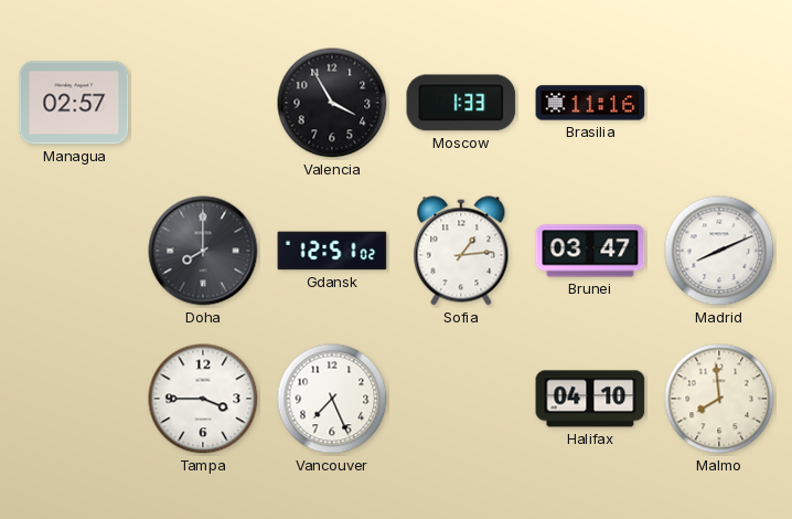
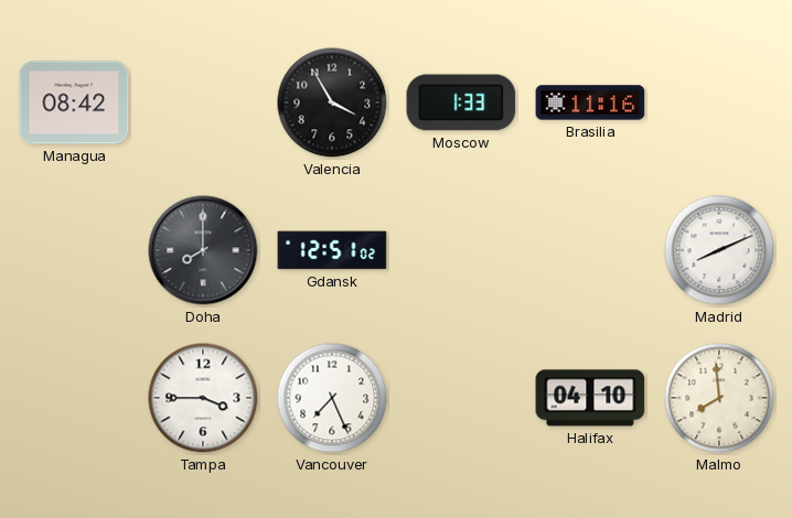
Managua: 02:57 -> 08:42
Sofia: 1:14 -> none
Brunei: 03:47 -> none
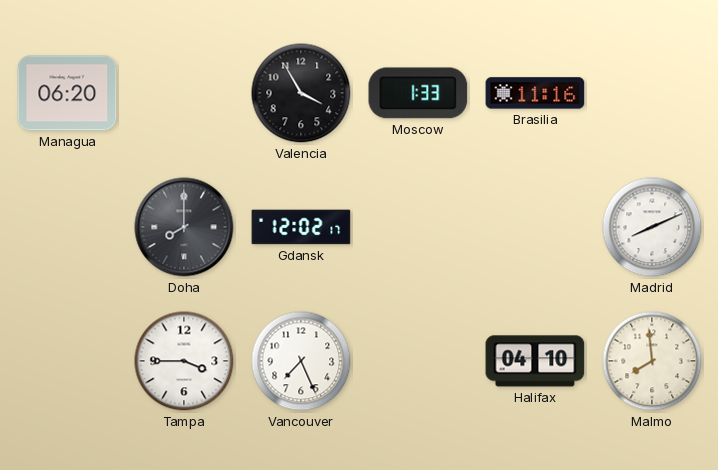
Managua: 08:42 -> 06:20
Gdansk: 12:51 -> 12:02
